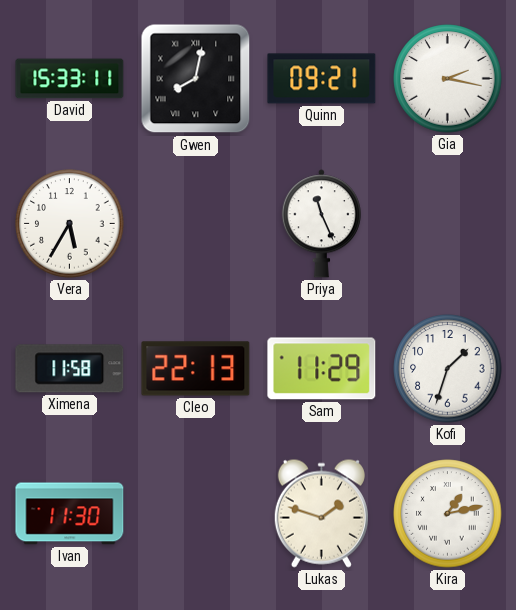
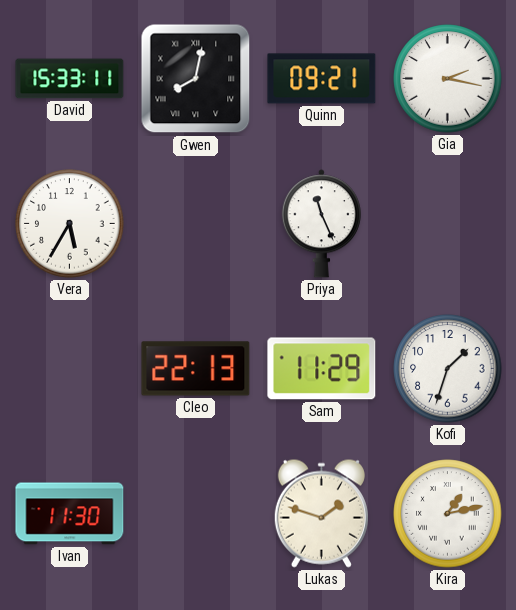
Ximena: 11:58 -> none
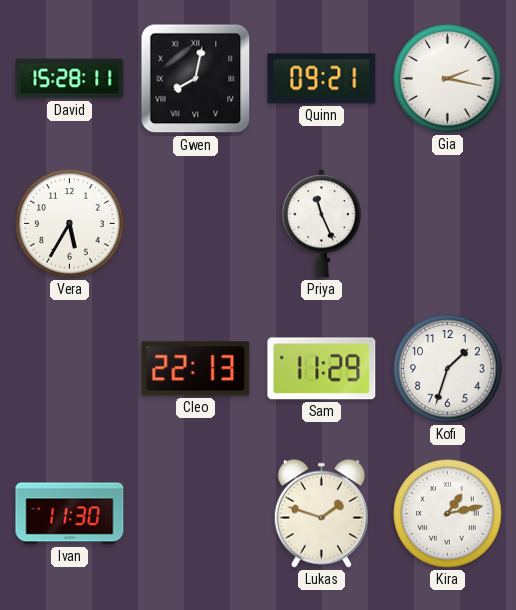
David: 15:33 -> 15:28
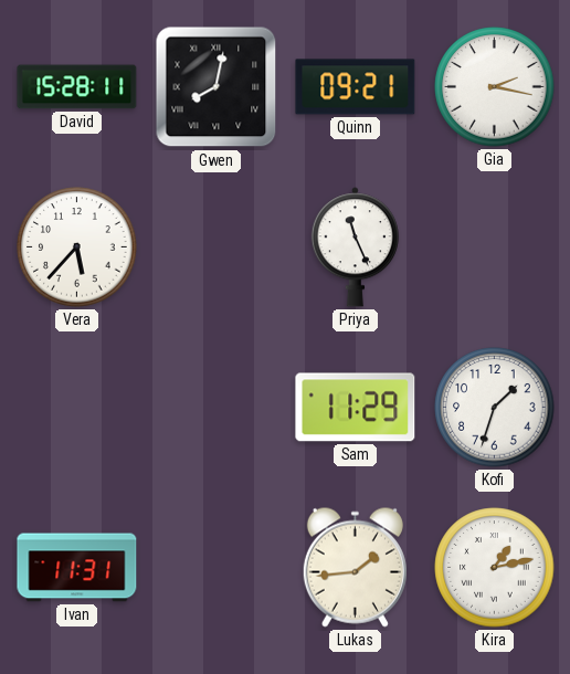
Vera: 5:35 -> 5:37
Cleo: 22:13 -> none
Ivan: 11:30 -> 11:31
Lukas: 1:48 -> 1:44
